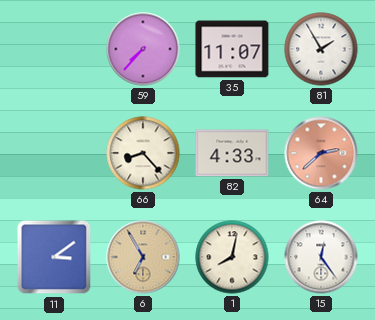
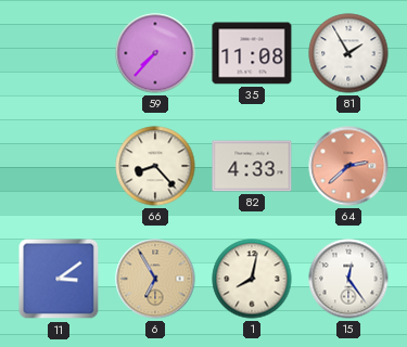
35: 11:07 -> 11:08
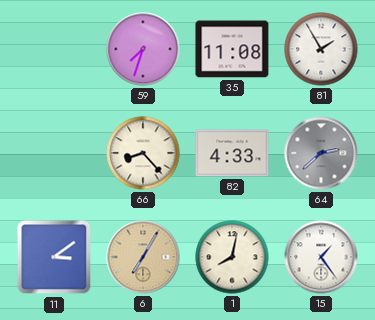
59: 7:37 -> 7:33
64 dial: salmon -> grey
6: 6:55 -> 7:05
15: 12:24 -> 1:24
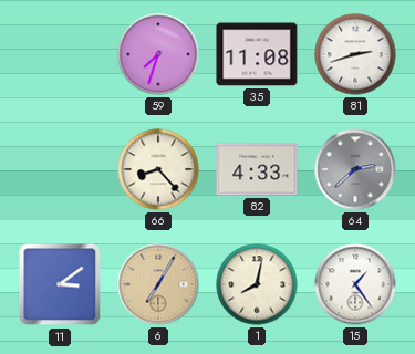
81: 1:55 -> 2:42
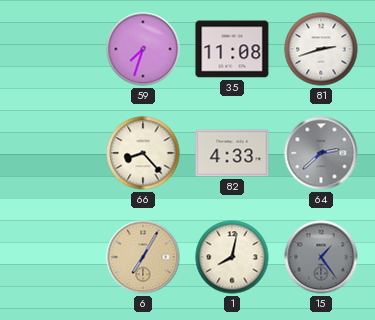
11: 3:09 -> none
15 dial: white -> grey
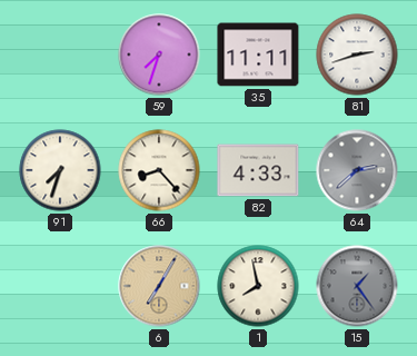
35: 11:08 -> 11:11
91: none -> 7:33
1: 8:02 -> 7:58
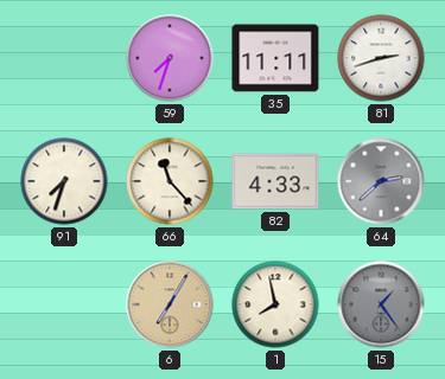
66: 8:23 -> 11:23
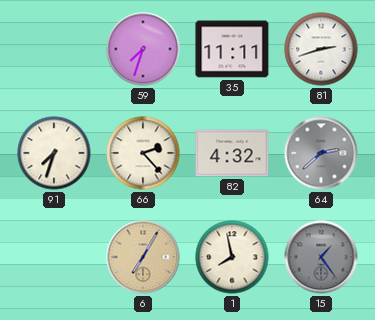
66: 11:23 -> 2:23
82: 4:33 -> 4:32
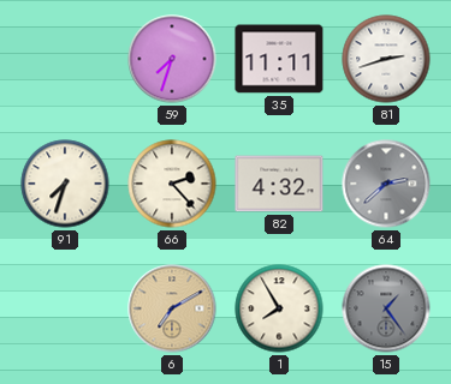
6: 7:05 -> 7:10
1: 7:58 -> 7:55
